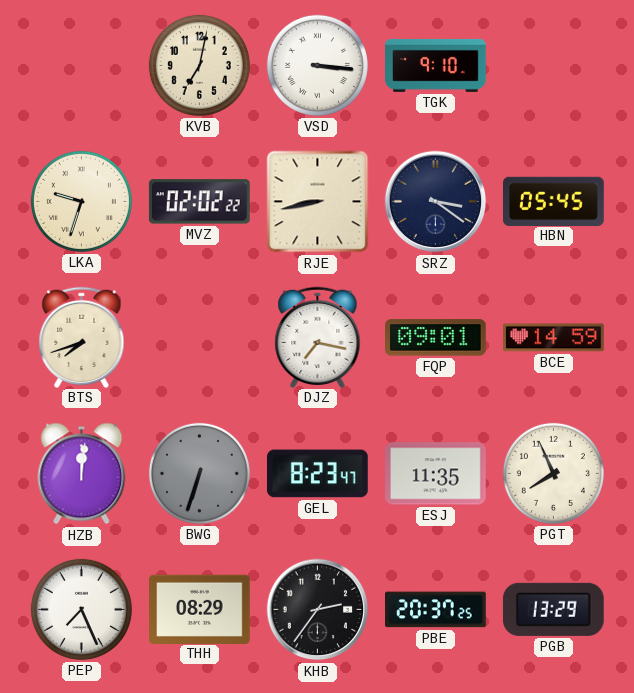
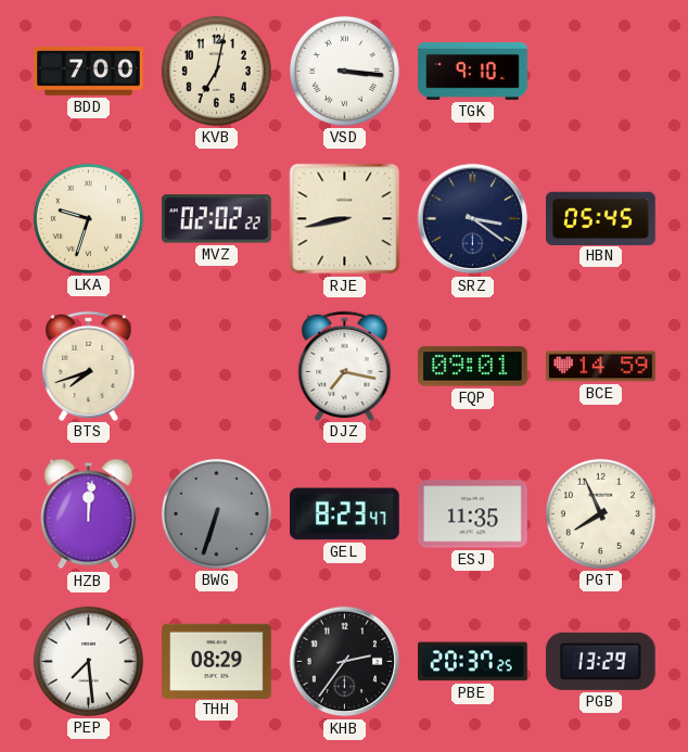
BDD: none -> 7:00
PEP: 7:26 -> 7:29
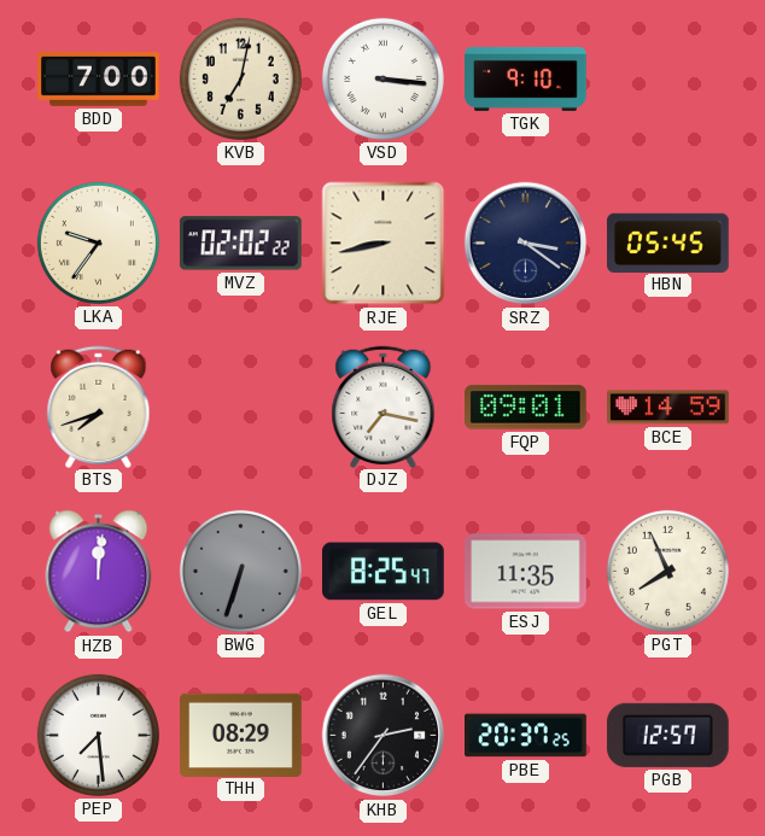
LKA: 9:33 -> 9:36
GEL: 8:23 -> 8:25
PGB: 13:29 -> 12:57
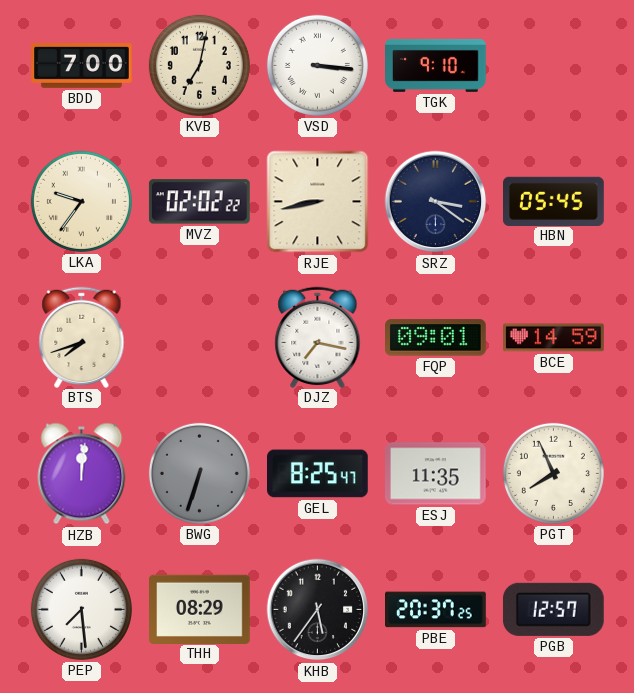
KHB: 2:36 -> 5:36
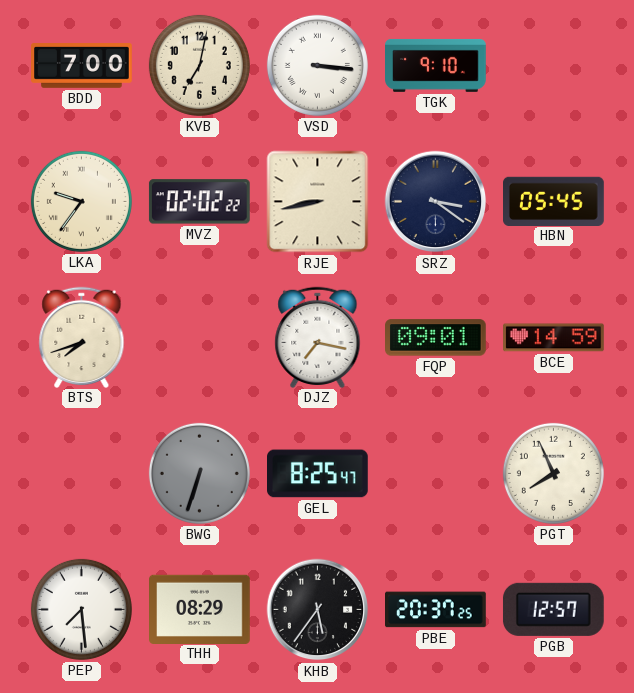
HZB: 12:01 -> none
ESJ: 11:35 -> none
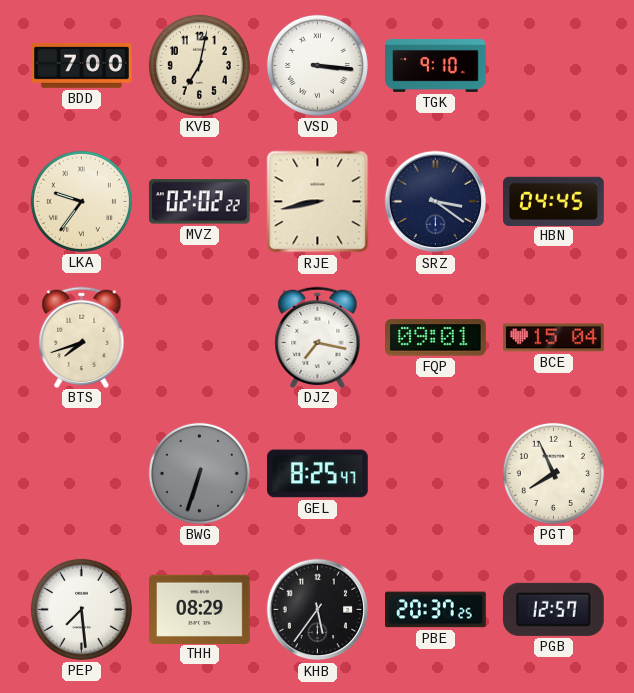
HBN: 05:45 -> 04:45
BCE: 14:59 -> 15:04
